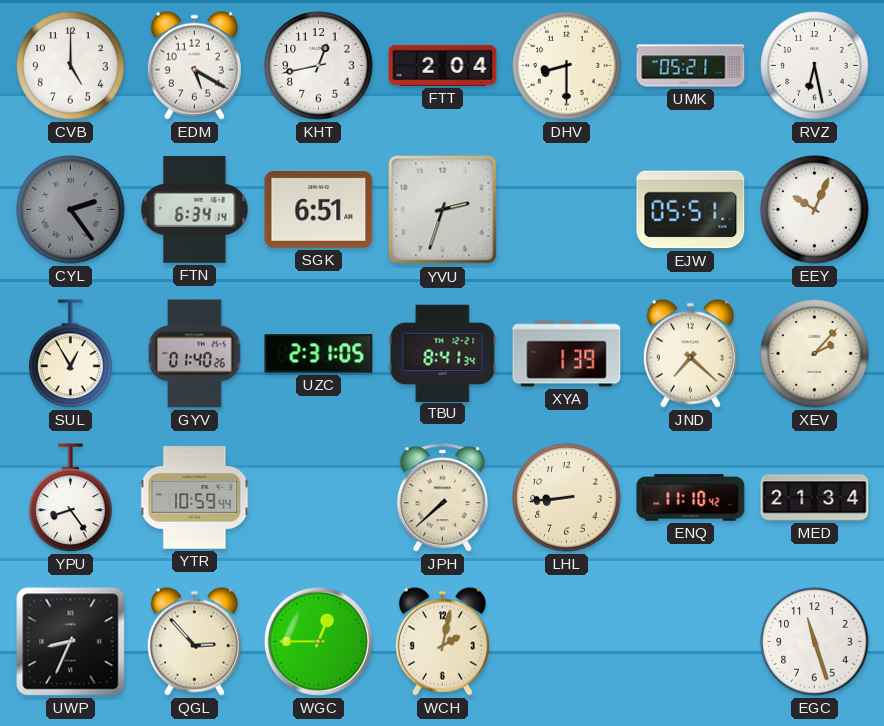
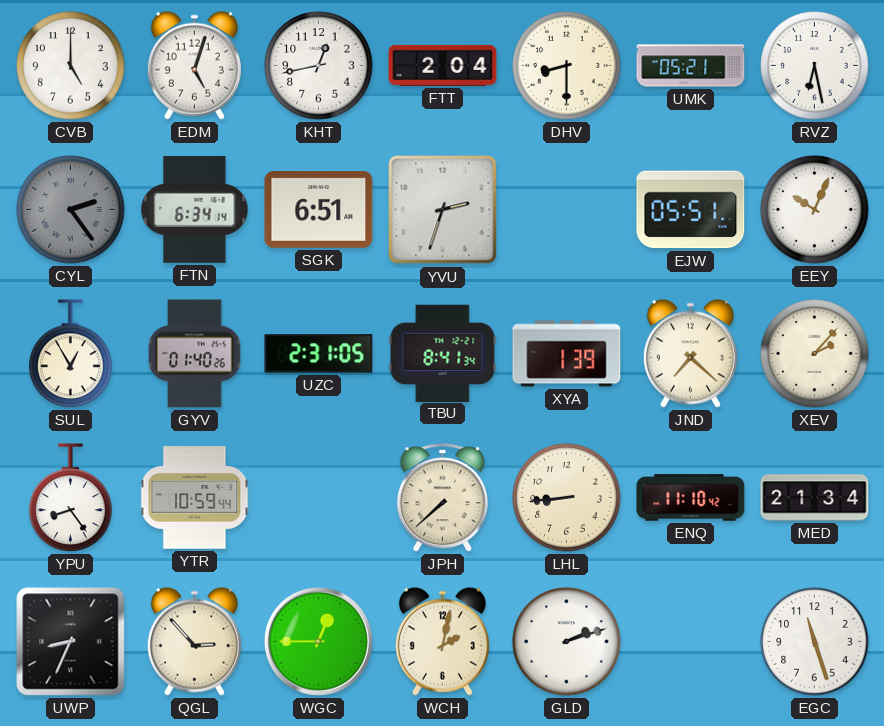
EDM: 5:20 -> 5:03
GLD: none -> 2:12
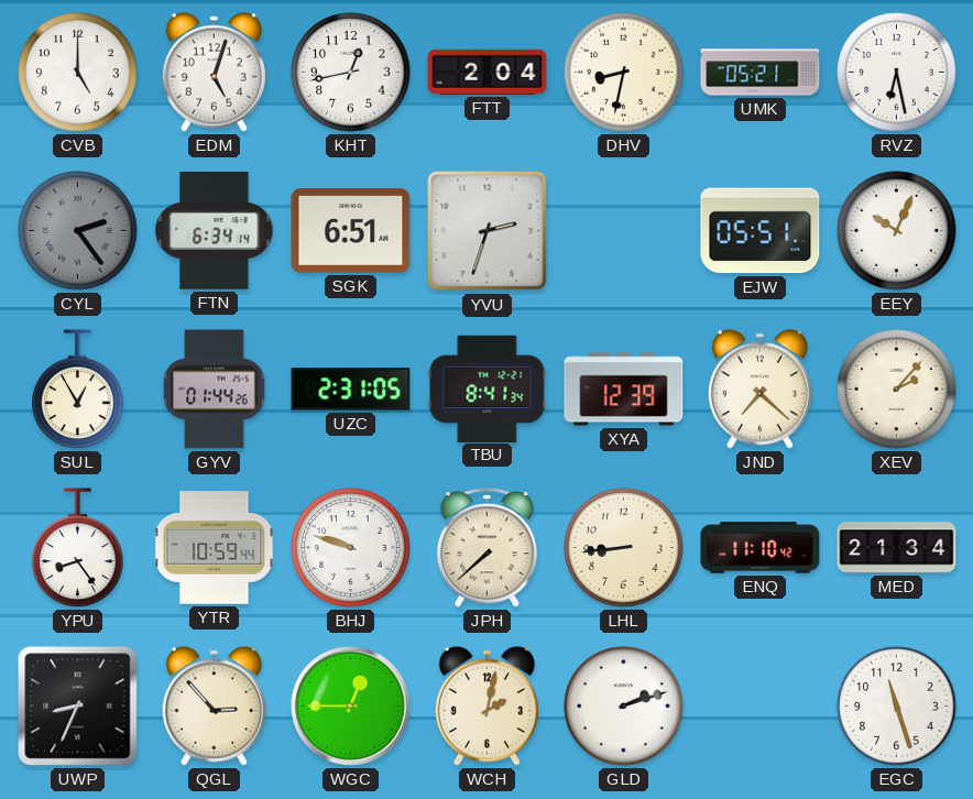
DHV: 8:30 -> 8:32
GYV: 01:40 -> 01:44
XYA: 1:39 -> 12:39
BHJ: none -> 9:48
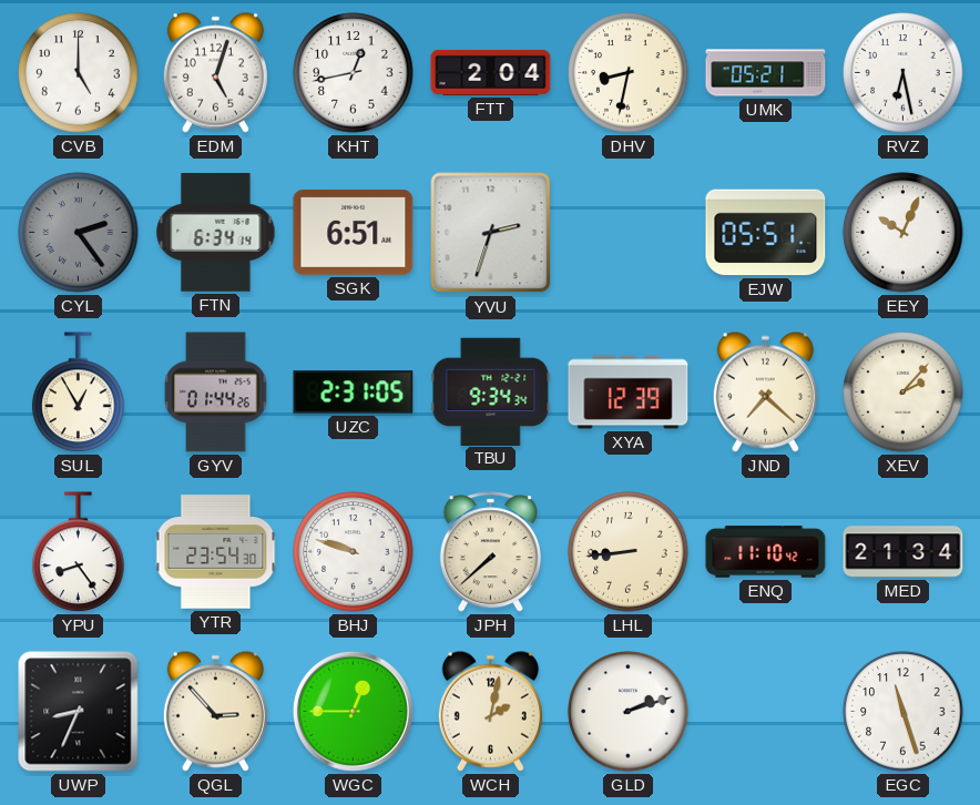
TBU: 8:41 -> 9:34
YTR: 10:59 -> 23:54
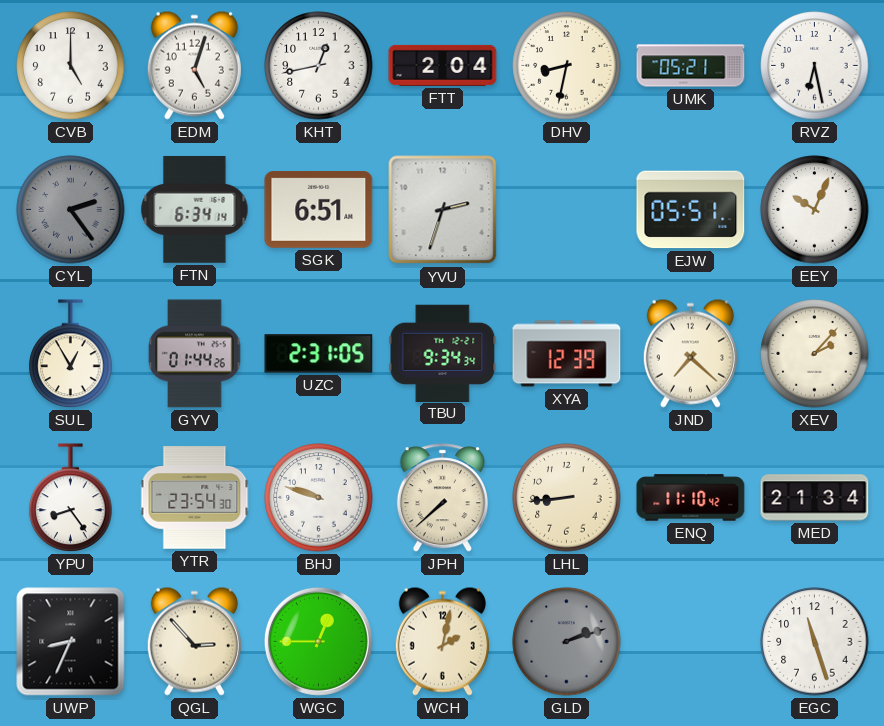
GLD dial: white -> grey
